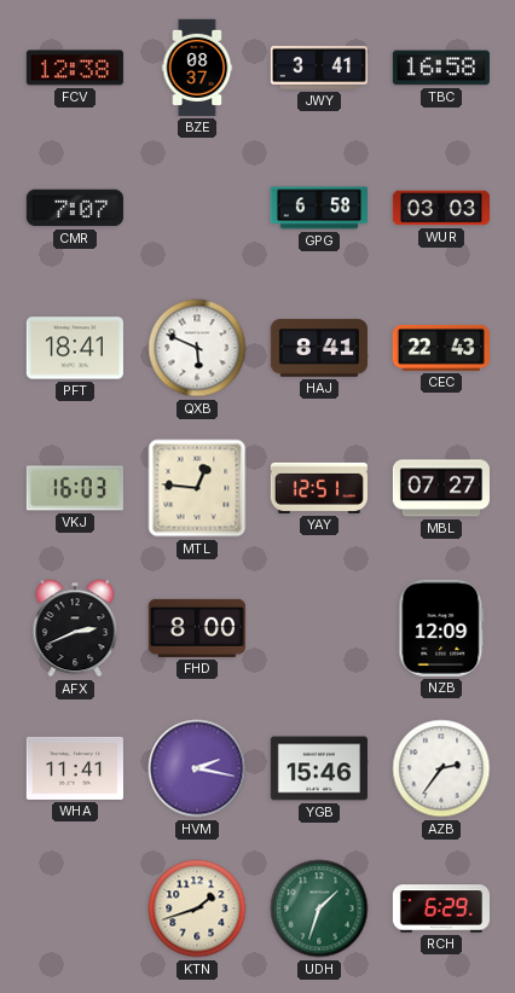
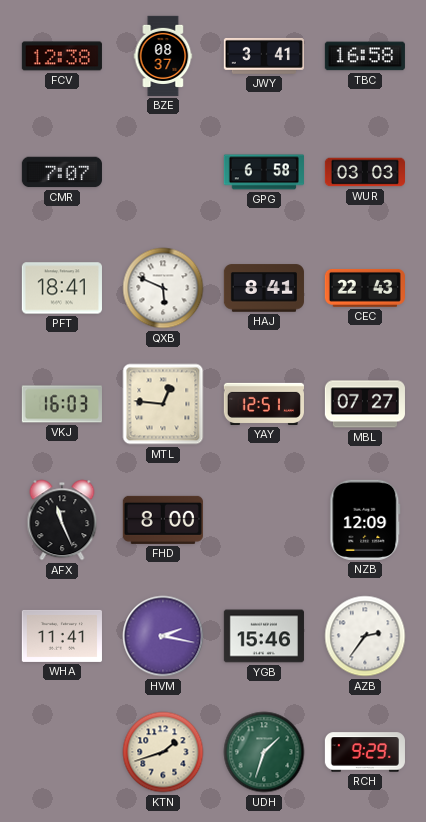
AFX: 2:41 -> 11:26
RCH: 6:29 -> 9:29
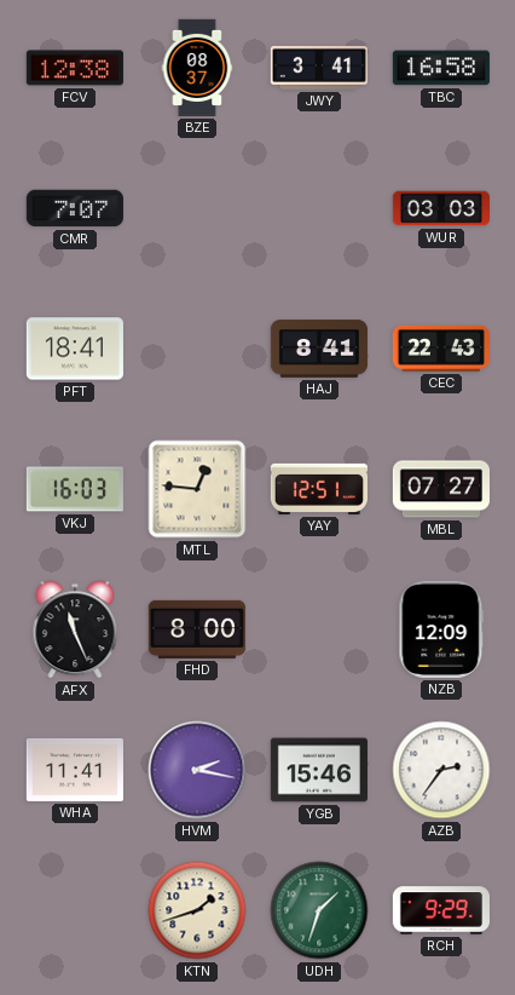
GPG: 6:58 -> none
QXB: 5:49 -> none
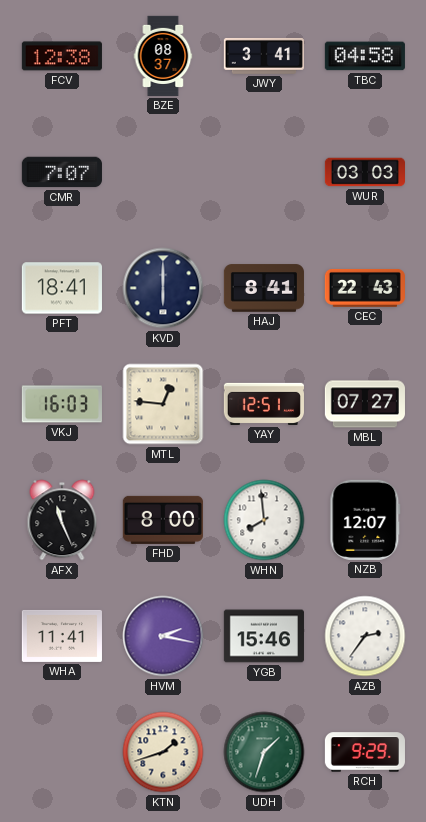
TBC: 16:58 -> 04:58
KVD: none -> 6:00
WHN: none -> 7:59
NZB: 12:09 -> 12:07
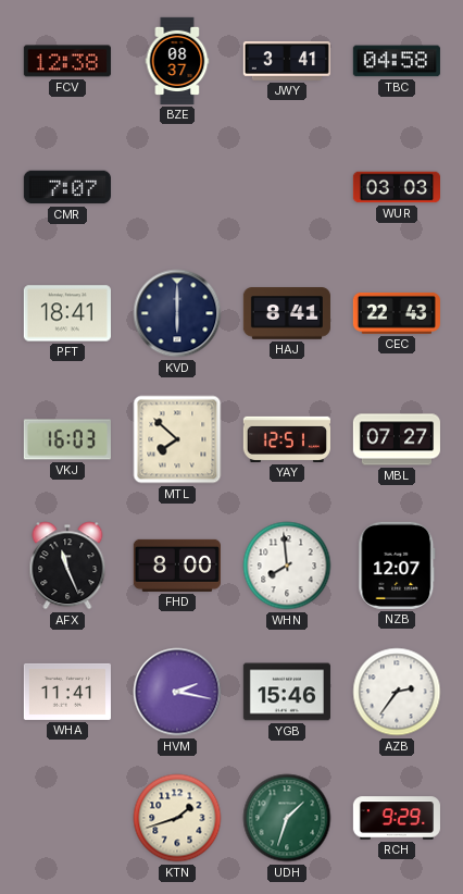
MTL: 12:46 -> 7:52
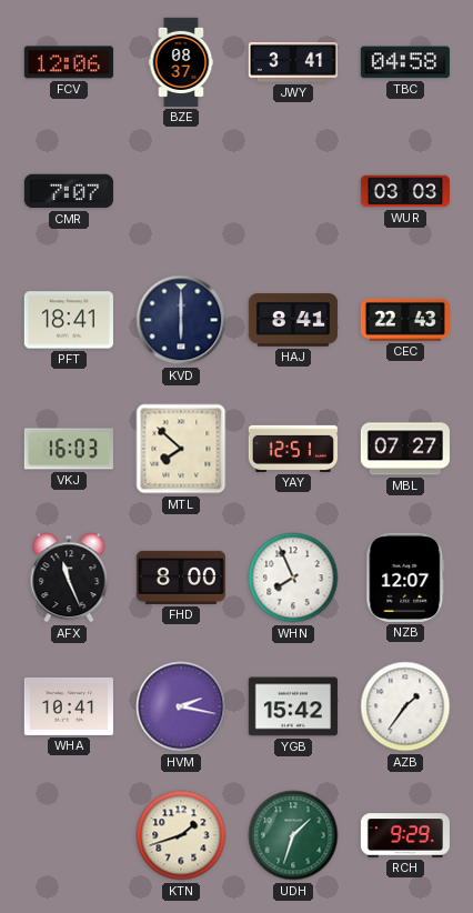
FCV: 12:38 -> 12:06
WHN: 7:59 -> 7:56
WHA: 11:41 -> 10:41
YGB: 15:46 -> 15:42
AZB: 2:36 -> 1:36
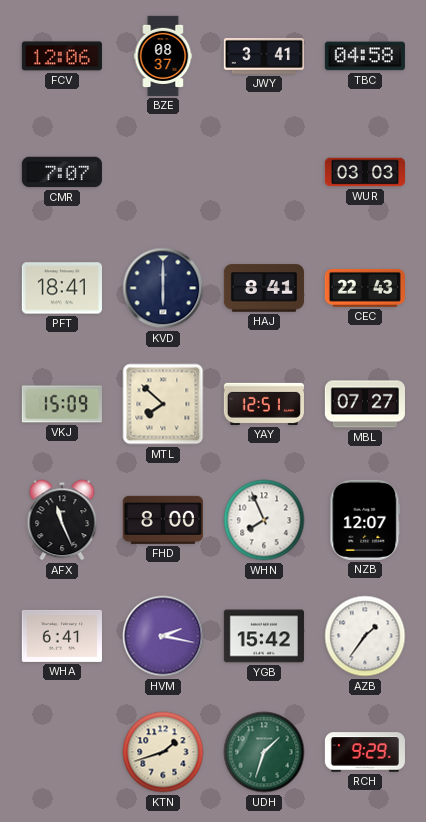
VKJ: 16:03 -> 15:09
WHA: 10:41 -> 6:41
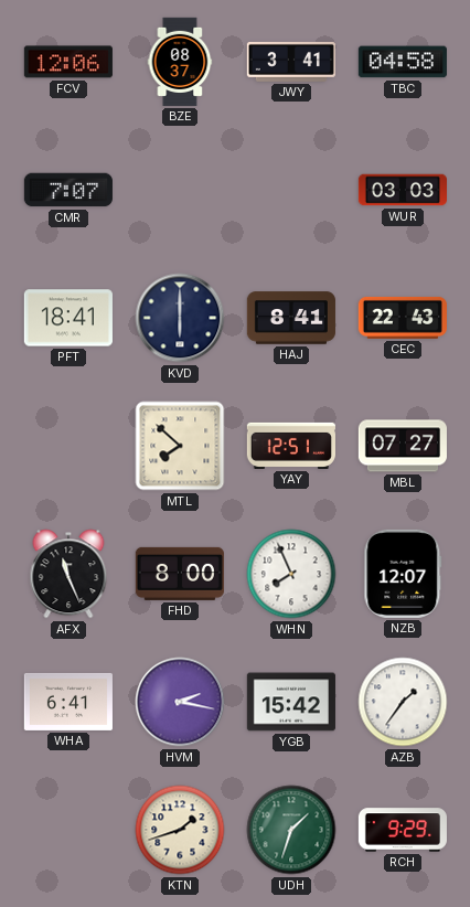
VKJ: 15:09 -> none
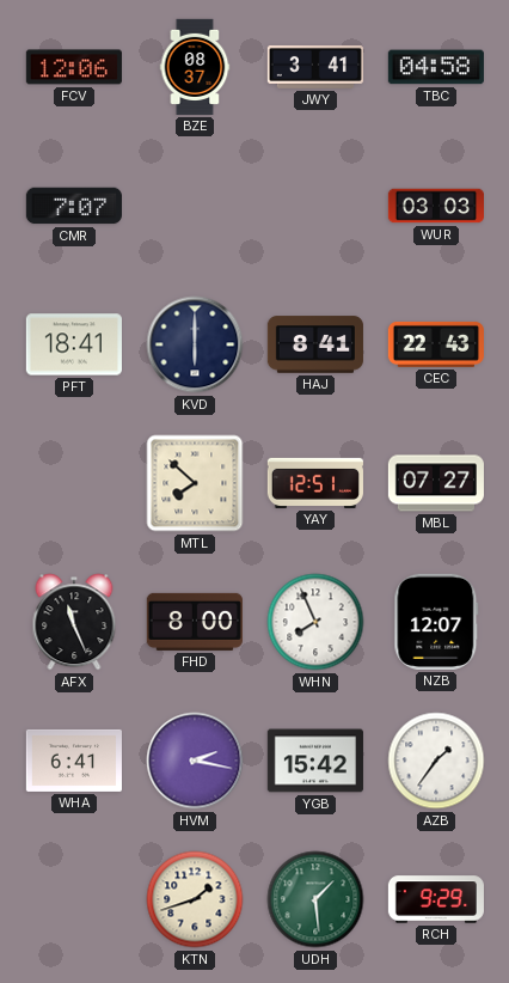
UDH: 1:33 -> 1:29
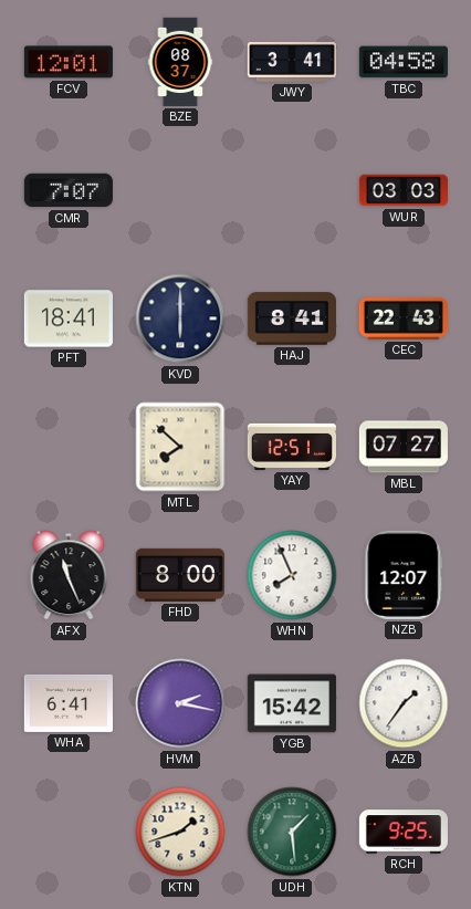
FCV: 12:06 -> 12:01
RCH: 9:29 -> 9:25
